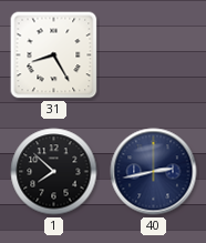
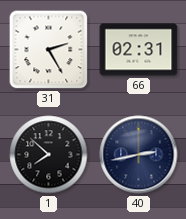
31: 8:25 -> 2:25
66: none -> 02:31
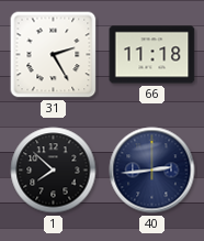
66: 02:31 -> 11:18
40: 2:43 -> 2:44
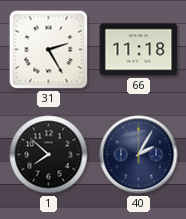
40: 2:44 -> 2:05
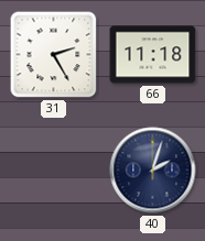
1: 7:52 -> none
40: 2:05 -> 2:03
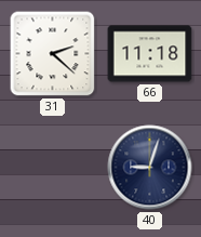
31: 2:25 -> 2:22
40: 2:03 -> 9:03
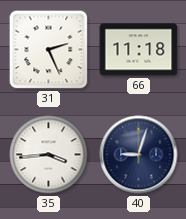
31: 2:22 -> 2:26
35: none -> 3:44
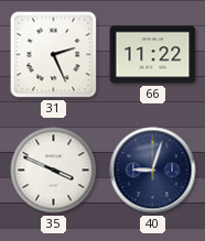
66: 11:18 -> 11:22
35: 3:44 -> 3:49
